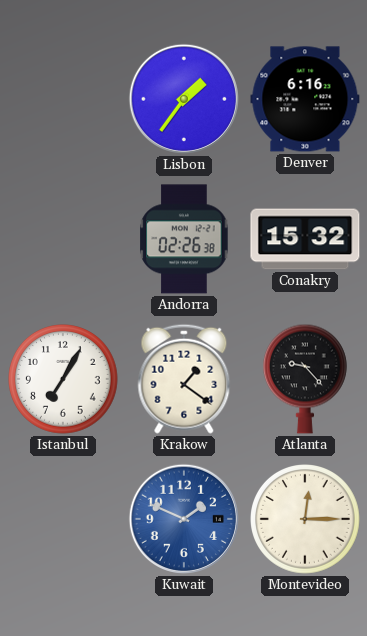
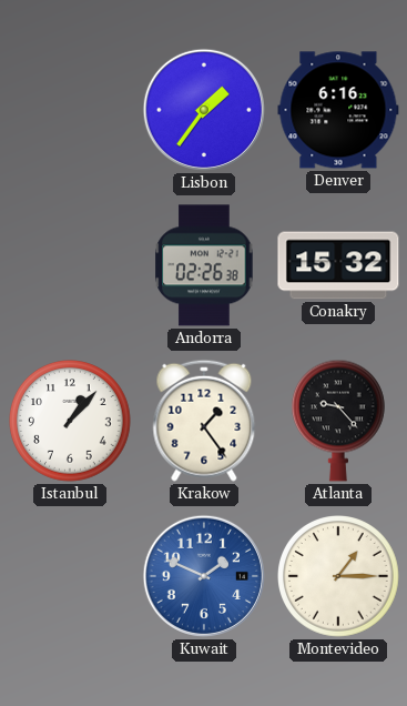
Istanbul: 7:05 -> 1:07
Krakow: 1:21 -> 1:24
Montevideo: 12:15 -> 1:15
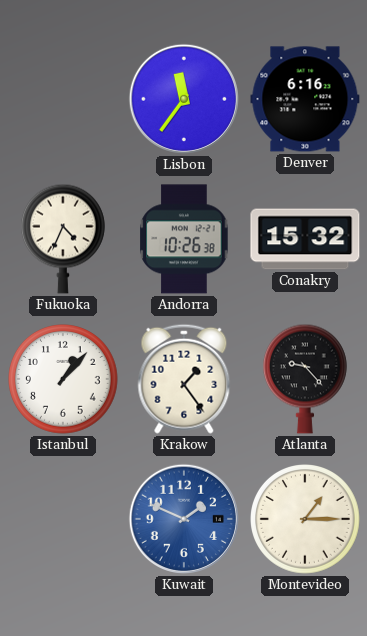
Lisbon: 1:36 -> 11:36
Fukuoka: none -> 4:34
Andorra: 02:26 -> 10:26
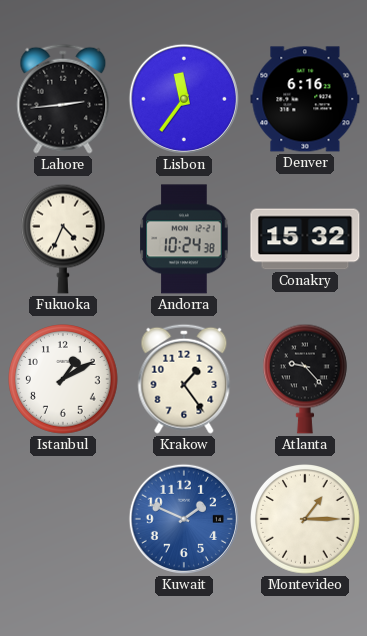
Lahore: none -> 2:44
Andorra: 10:26 -> 10:24
Istanbul: 1:07 -> 1:10
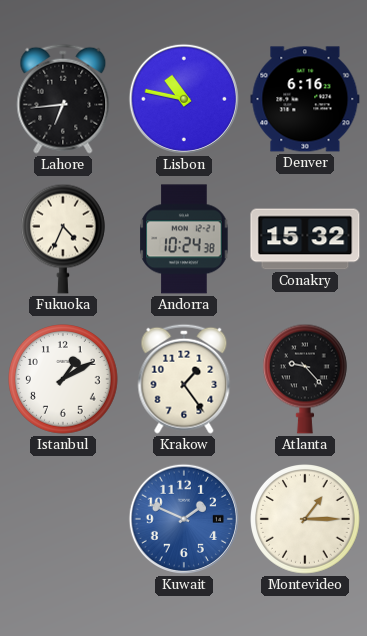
Lahore: 2:44 -> 6:44
Lisbon: 11:36 -> 10:47
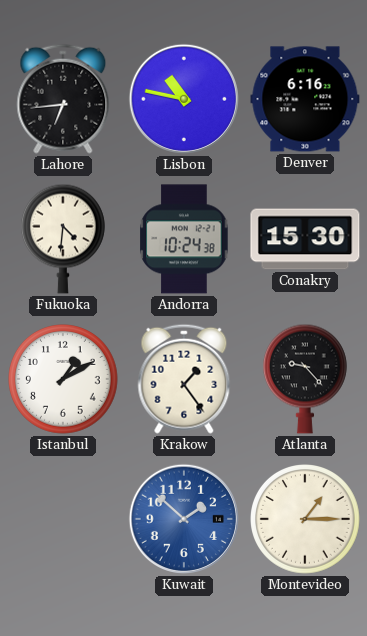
Fukuoka: 4:34 -> 4:31
Conakry: 15:32 -> 15:30
Kuwait: 1:49 -> 1:52
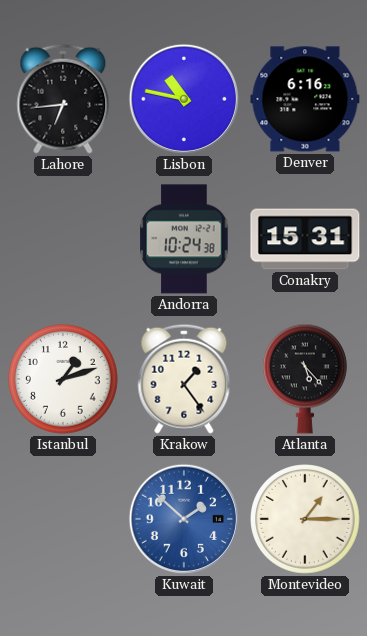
Fukuoka: 4:31 -> none
Conakry: 15:30 -> 15:31
Istanbul: 1:10 -> 1:12
Atlanta: 9:23 -> 5:23
